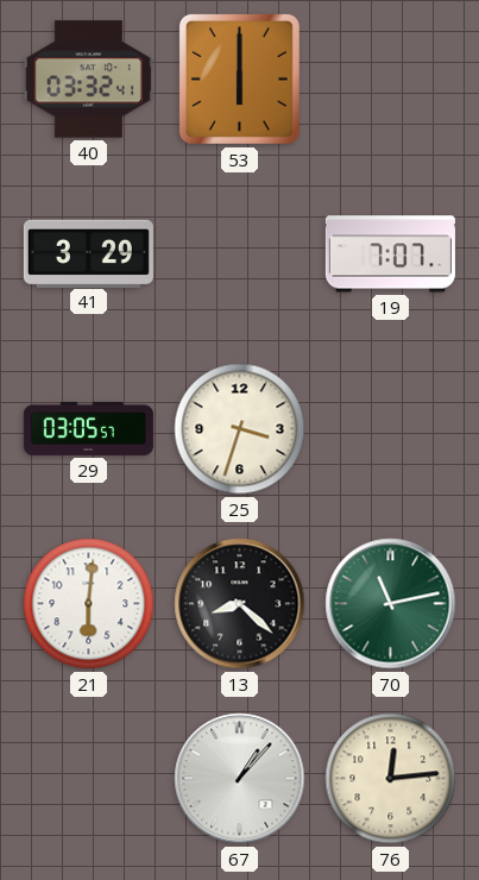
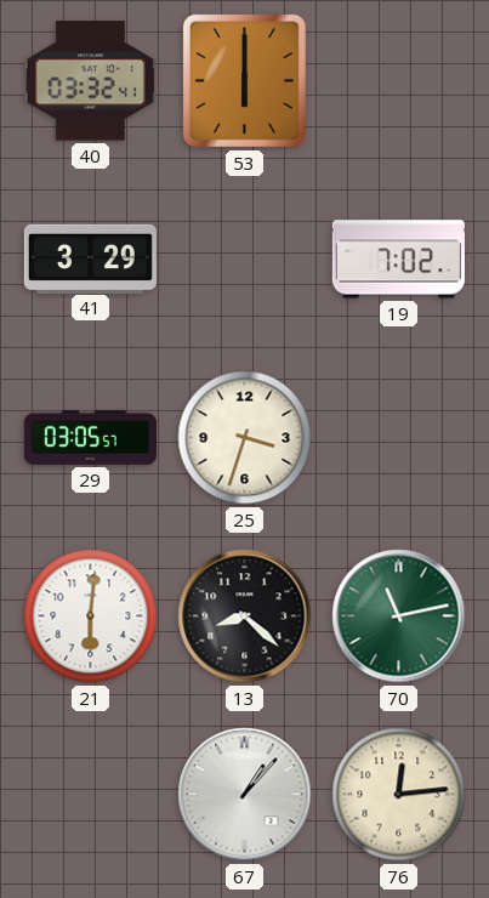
19: 7:07 -> 7:02
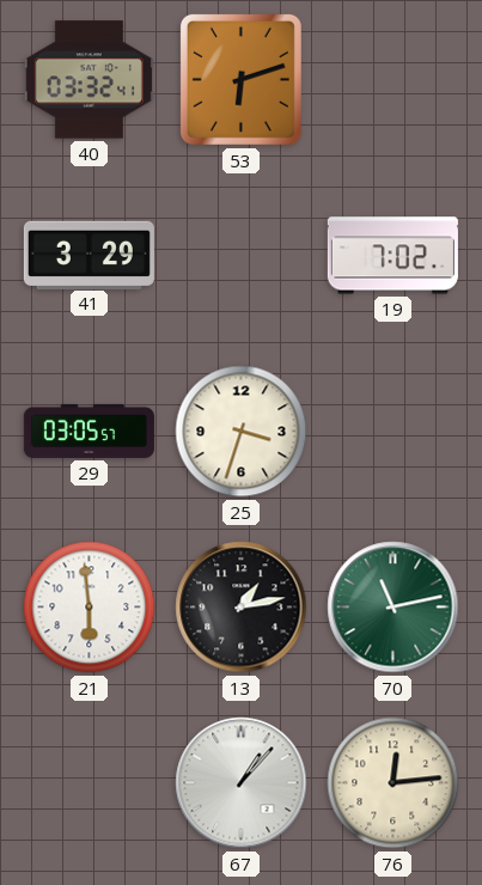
53: 6:00 -> 6:12
21: 6:01 -> 5:59
13: 8:22 -> 1:13
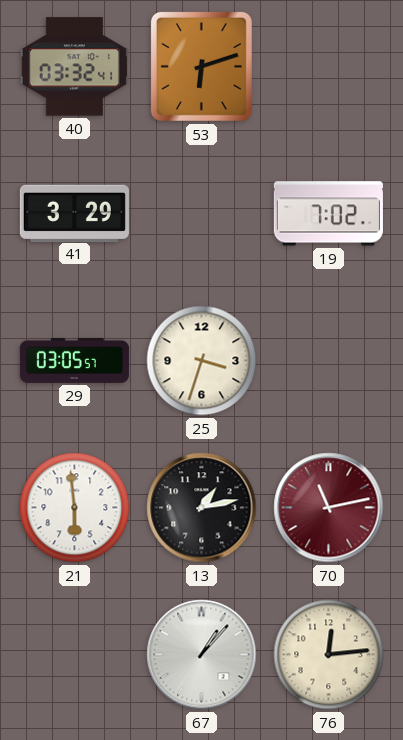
70 dial: green -> burgundy
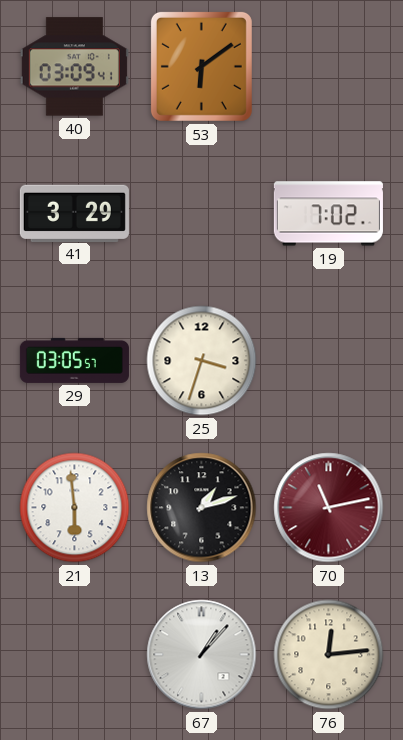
40: 03:32 -> 03:09
53: 6:12 -> 6:09
13: 1:13 -> 1:12
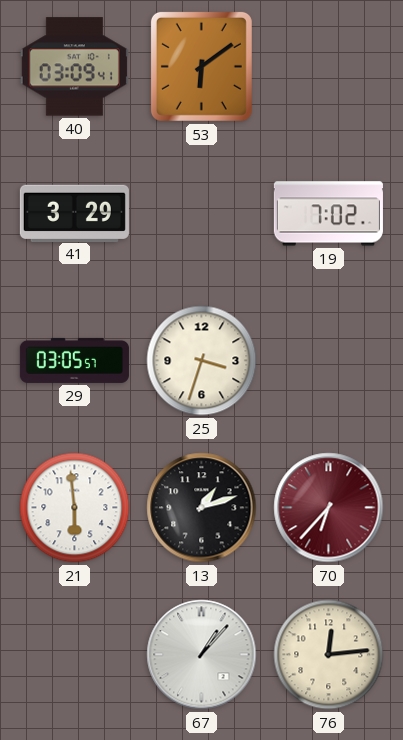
70: 11:13 -> 6:37
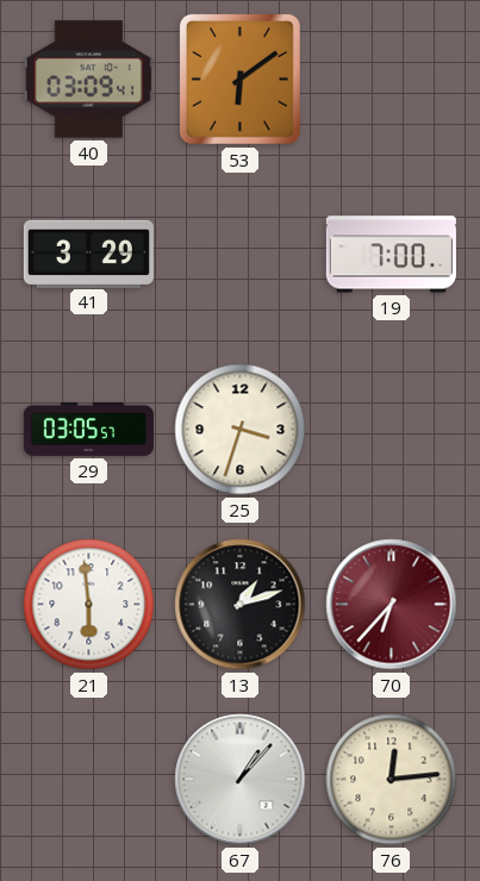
19: 7:02 -> 7:00
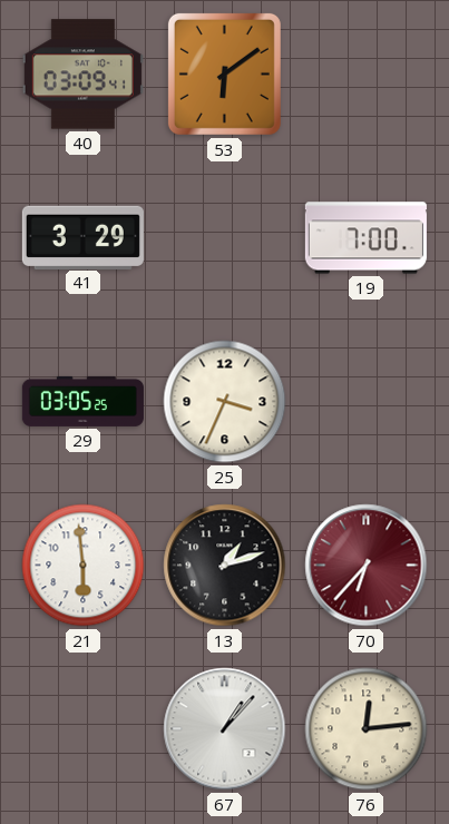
29: 03:05:57 -> 03:05:25
25: 3:33 -> 3:34
